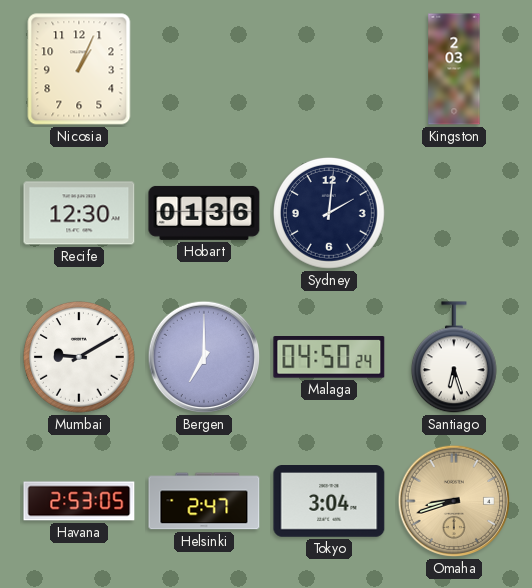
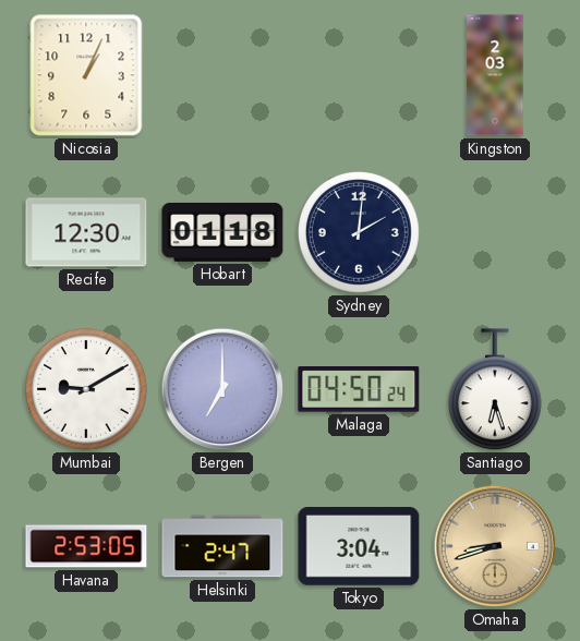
Hobart: 01:36 -> 01:18
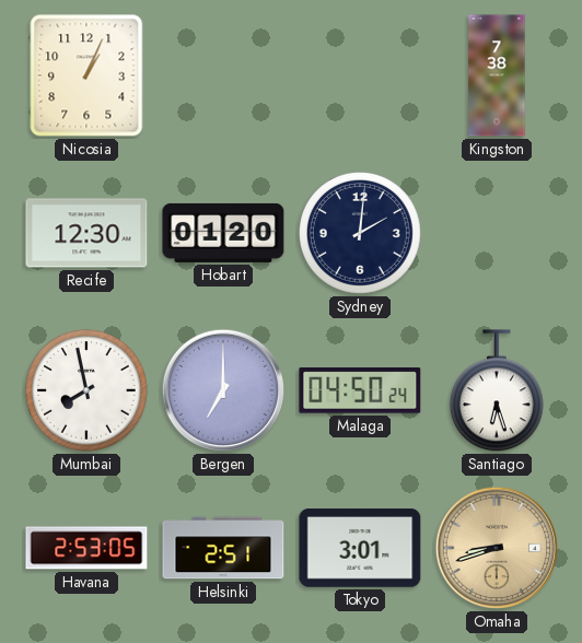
Kingston: 2:03 -> 7:38
Hobart: 01:18 -> 01:20
Mumbai: 9:10 -> 7:58
Helsinki: 2:47 -> 2:51
Tokyo: 3:04 -> 3:01
